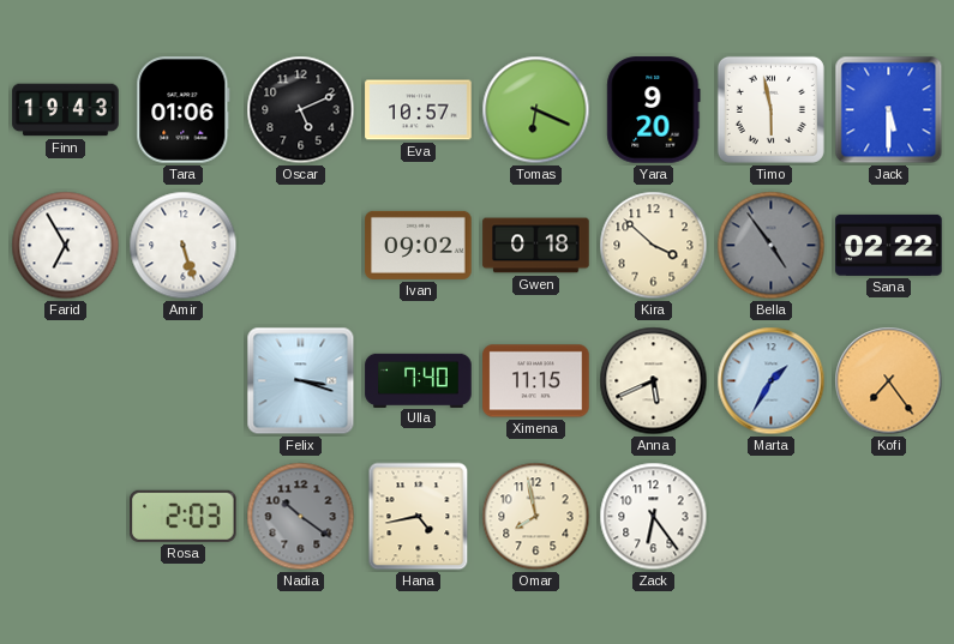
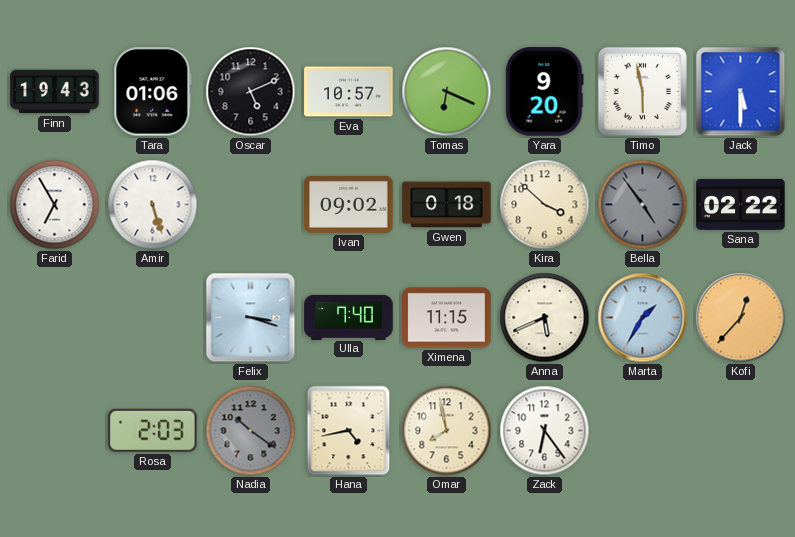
Kofi: 7:24 -> 12:37
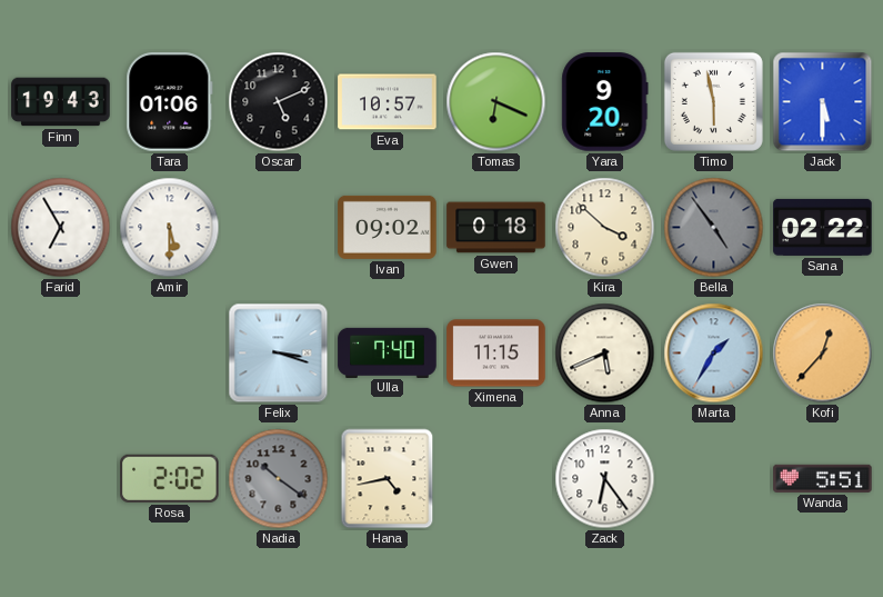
Amir: 5:27 -> 5:30
Rosa: 2:03 -> 2:02
Omar: 7:58 -> none
Wanda: none -> 5:51
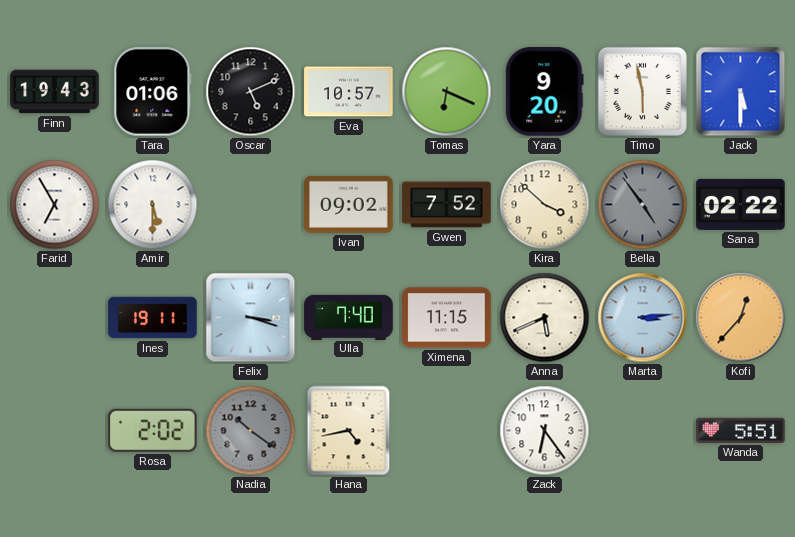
Gwen: 0:18 -> 7:52
Ines: none -> 19:11
Marta: 1:35 -> 3:14
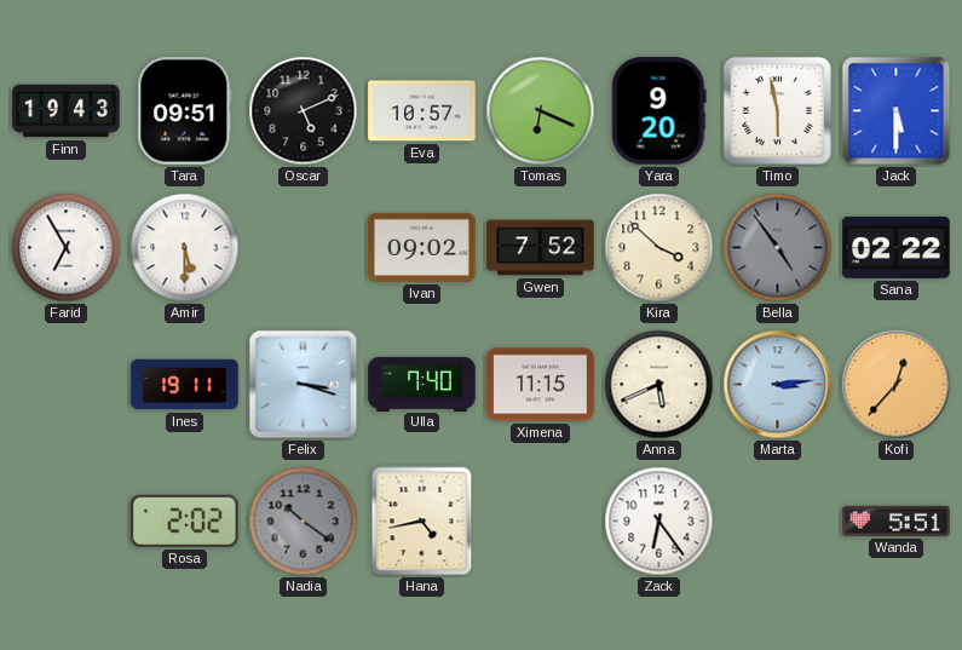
Tara: 01:06 -> 09:51
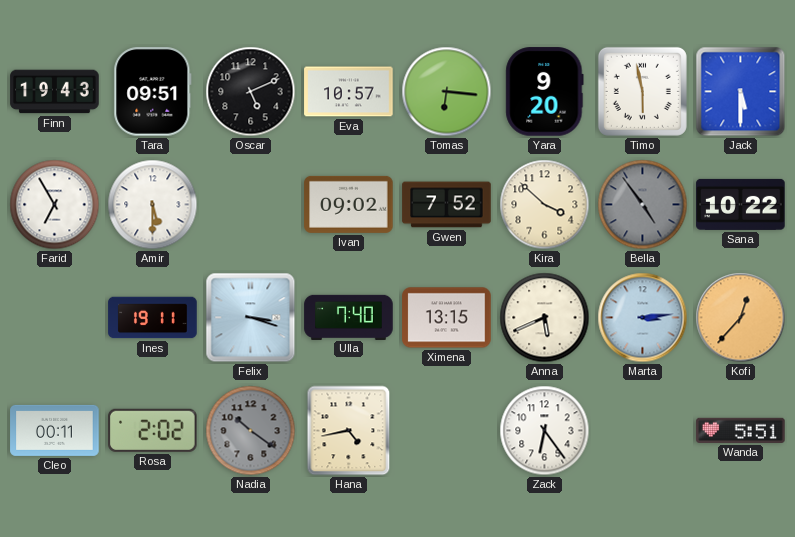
Tomas: 6:19 -> 6:16
Sana: 02:22 -> 10:22
Ximena: 11:15 -> 13:15
Cleo: none -> 00:11
